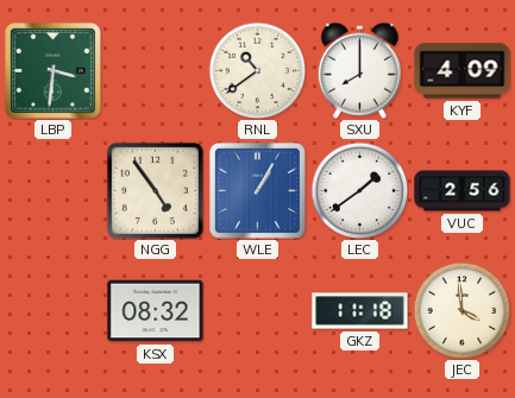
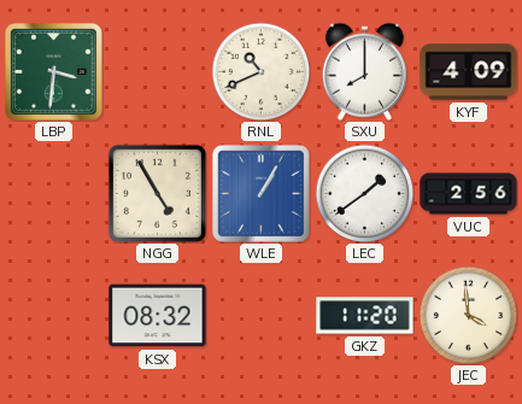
RNL: 10:39 -> 10:41
NGG: 4:54 -> 4:55
GKZ: 11:18 -> 11:20
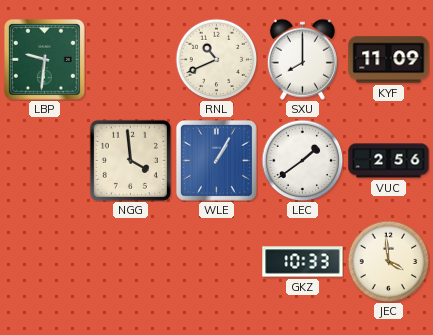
LBP: 3:31 -> 9:31
KYF: 4:09 -> 11:09
NGG: 4:55 -> 3:59
KSX: 08:32 -> none
GKZ: 11:20 -> 10:33
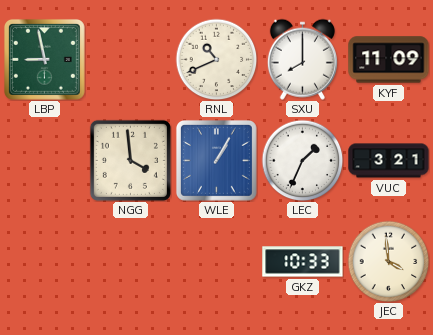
LBP: 9:31 -> 8:58
LEC: 1:39 -> 1:34
VUC: 2:56 -> 3:21
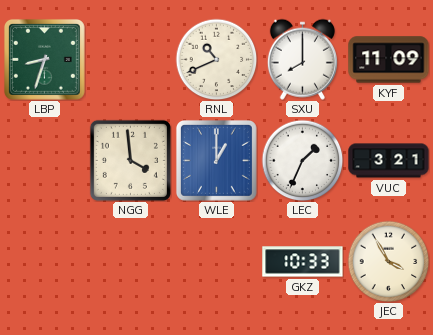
LBP: 8:58 -> 8:33
WLE: 1:05 -> 1:00
JEC: 3:59 -> 3:55
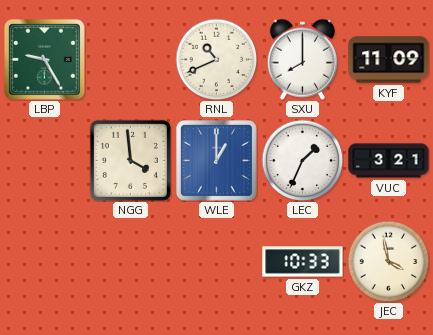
LBP: 8:33 -> 9:25
JEC: 3:55 -> 3:58
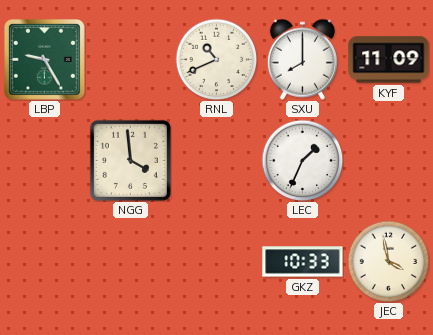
WLE: 1:00 -> none
VUC: 3:21 -> none
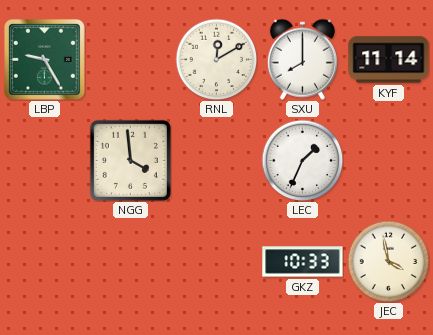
RNL: 10:41 -> 12:10
KYF: 11:09 -> 11:14
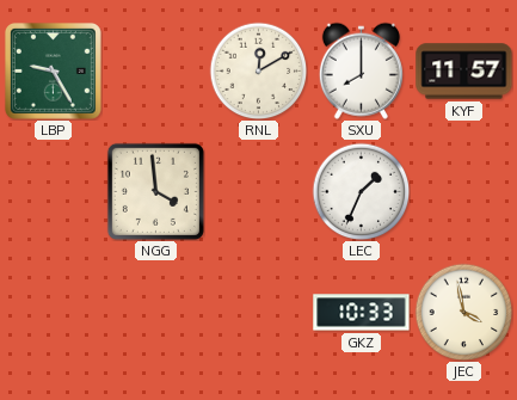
KYF: 11:14 -> 11:57
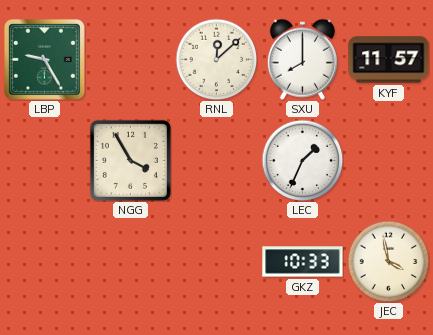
RNL: 12:10 -> 12:08
NGG: 3:59 -> 3:55
